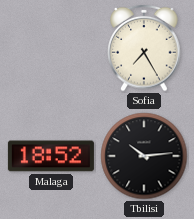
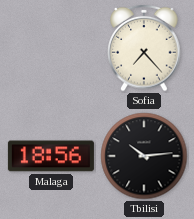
Sofia: 7:25 -> 7:23
Malaga: 18:52 -> 18:56
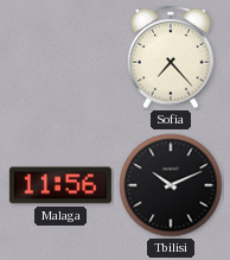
Malaga: 18:56 -> 11:56
Tbilisi: 10:14 -> 10:11
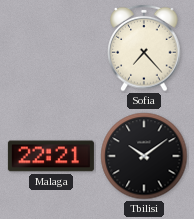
Malaga: 11:56 -> 22:21
Tbilisi: 10:11 -> 10:09
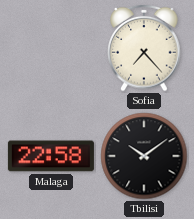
Malaga: 22:21 -> 22:58
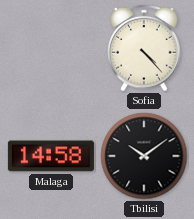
Sofia: 7:23 -> 4:23
Malaga: 22:58 -> 14:58
